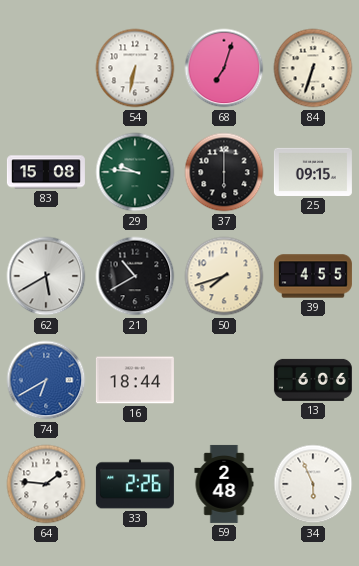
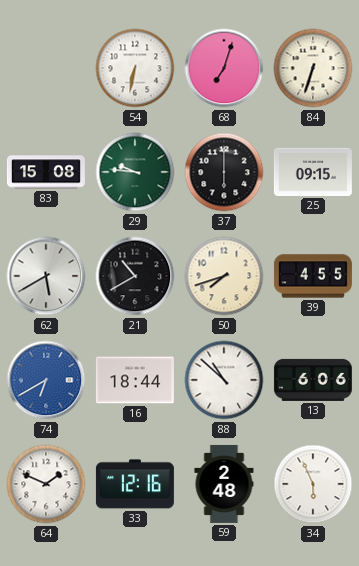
88: none -> 10:52
64: 1:46 -> 1:49
33: 2:26 -> 12:16
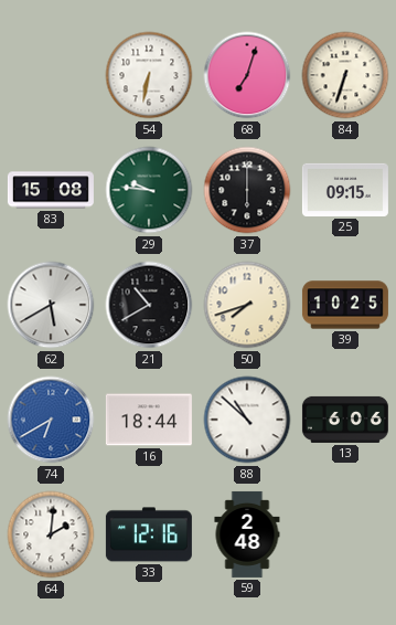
39: 4:55 -> 10:25
64: 1:49 -> 2:01
34: 5:56 -> none
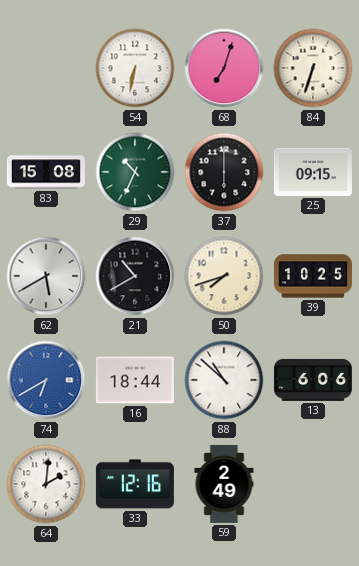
29: 9:46 -> 10:34
59: 2:48 -> 2:49
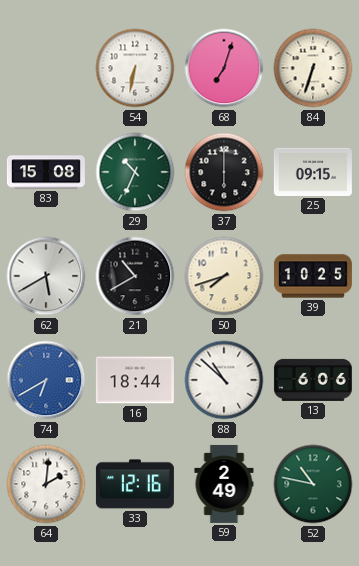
52: none -> 10:47
